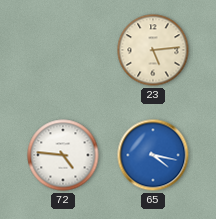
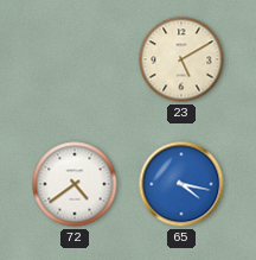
23: 5:14 -> 5:10
72: 4:46 -> 4:39
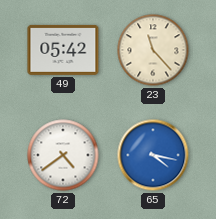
49: none -> 05:42
23: 5:10 -> 11:23
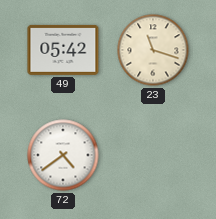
23: 11:23 -> 11:18
65: 4:17 -> none
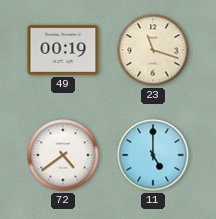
49: 05:42 -> 00:19
11: none -> 5:00
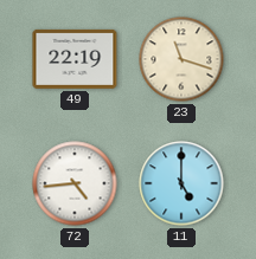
49: 00:19 -> 22:19
72: 4:39 -> 4:44
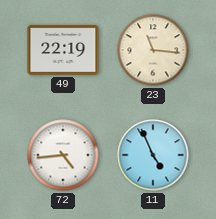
23: 11:18 -> 11:16
11: 5:00 -> 4:56
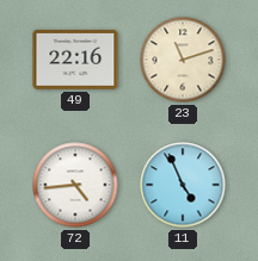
49: 22:19 -> 22:16
23: 11:16 -> 11:12
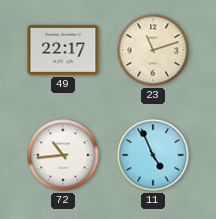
49: 22:16 -> 22:17
72: 4:44 -> 10:44
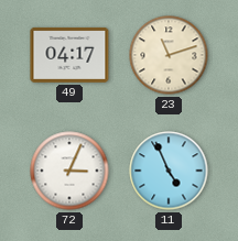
49: 22:17 -> 04:17
72: 10:44 -> 3:04
